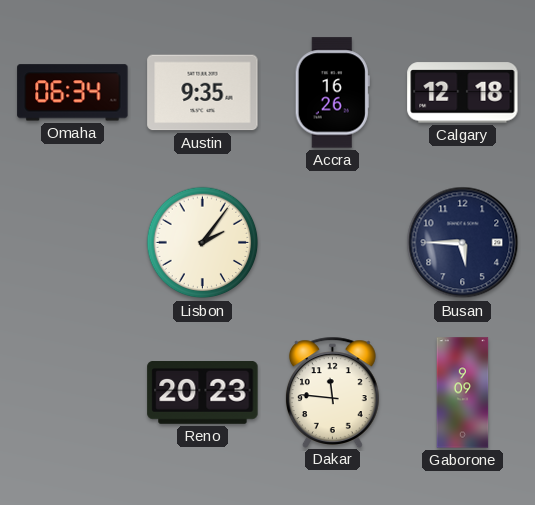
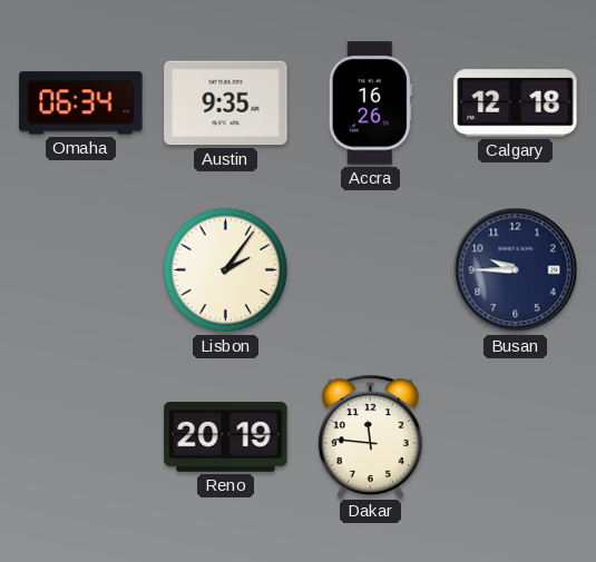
Busan: 5:45 -> 9:45
Reno: 20:23 -> 20:19
Gaborone: 9:09 -> none
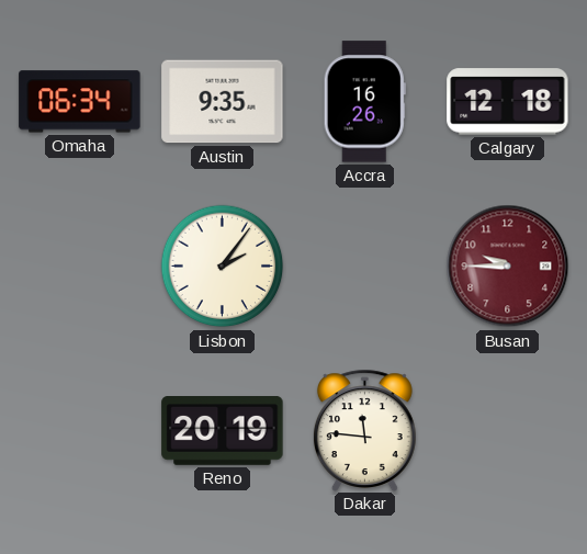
Busan dial: navy -> burgundy
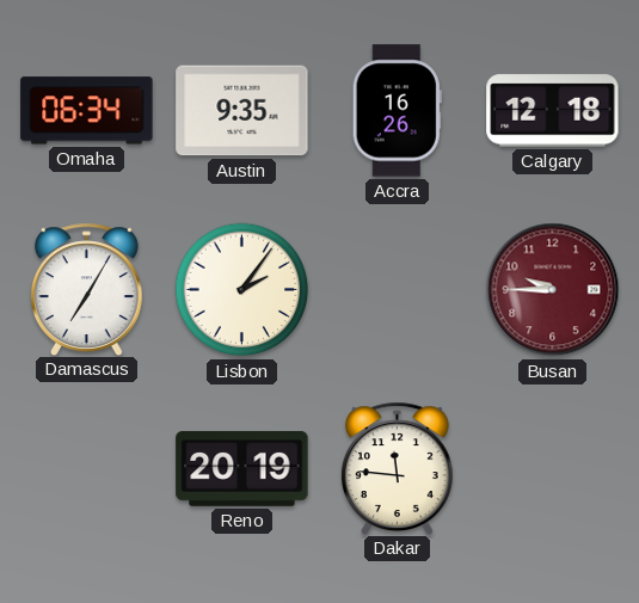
Damascus: none -> 7:05
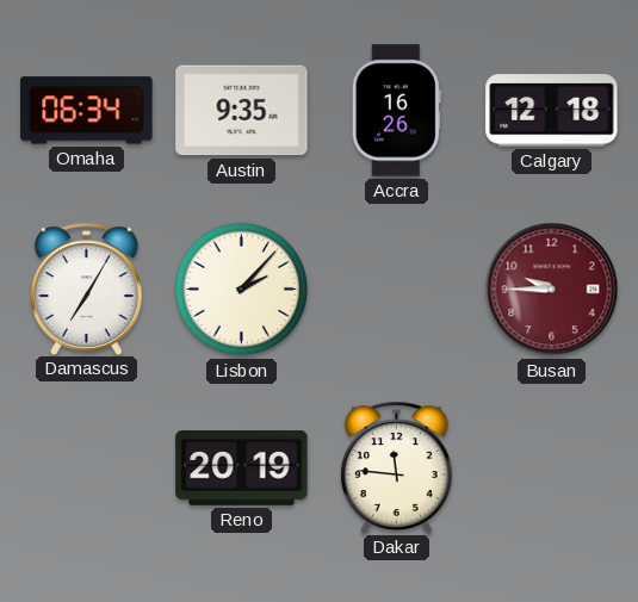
Lisbon: 2:06 -> 2:07
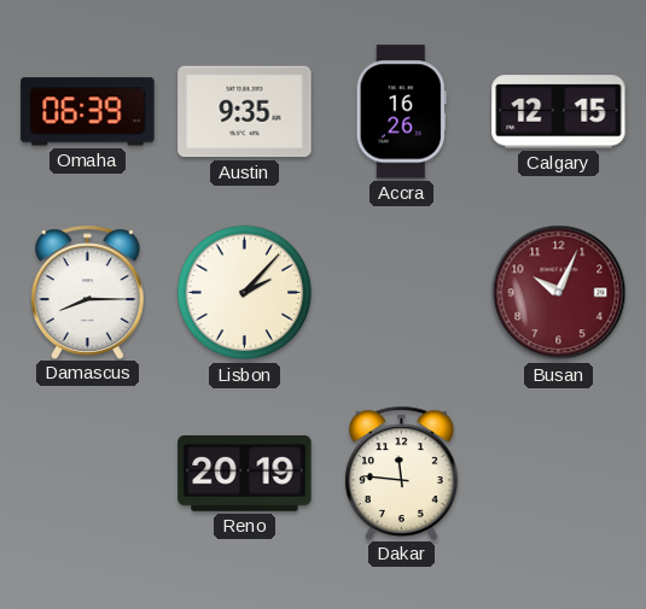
Omaha: 06:34 -> 06:39
Calgary: 12:18 -> 12:15
Damascus: 7:05 -> 8:15
Busan: 9:45 -> 10:04
